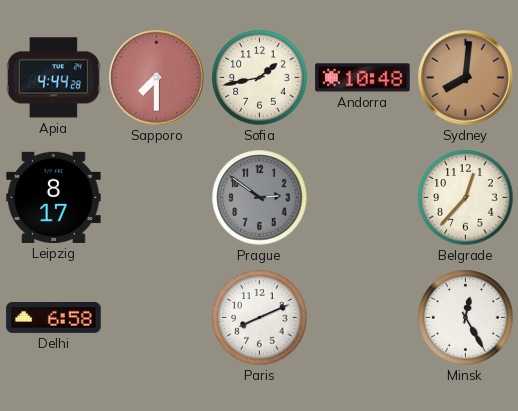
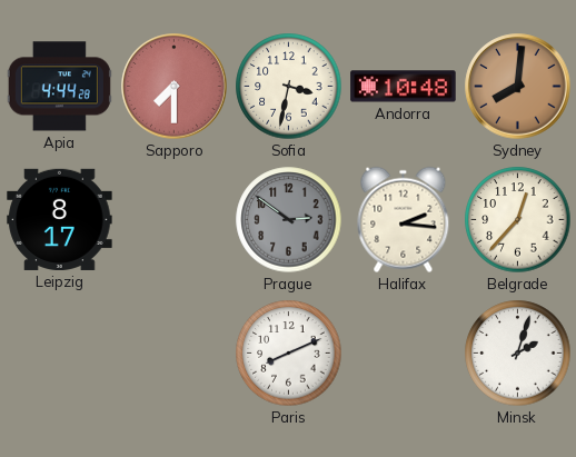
Sofia: 1:43 -> 3:32
Halifax: none -> 2:16
Delhi: 6:58 -> none
Minsk: 12:25 -> 2:03
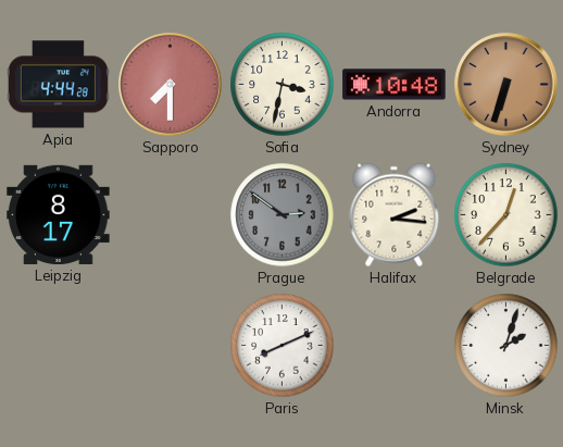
Sydney: 8:01 -> 6:33
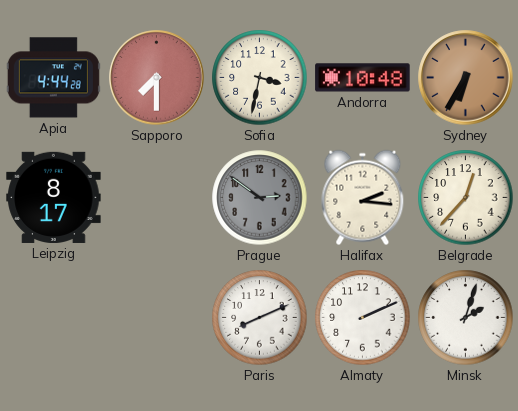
Sydney: 6:33 -> 6:35
Almaty: none -> 2:11
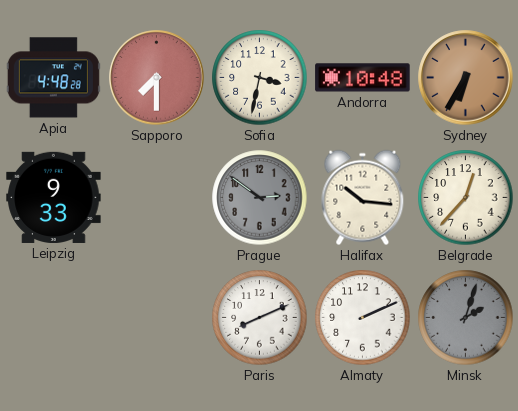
Apia: 4:44 -> 4:48
Leipzig: 8:17 -> 9:33
Halifax: 2:16 -> 10:16
Minsk dial: white -> grey
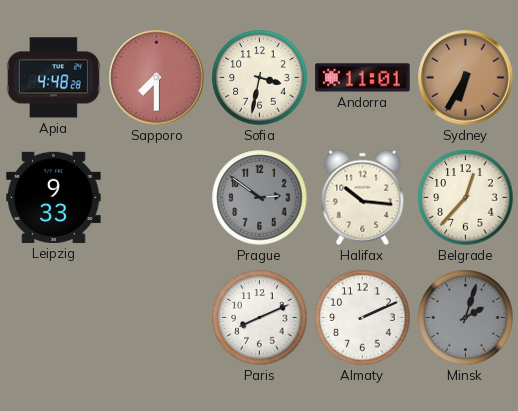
Andorra: 10:48 -> 11:01
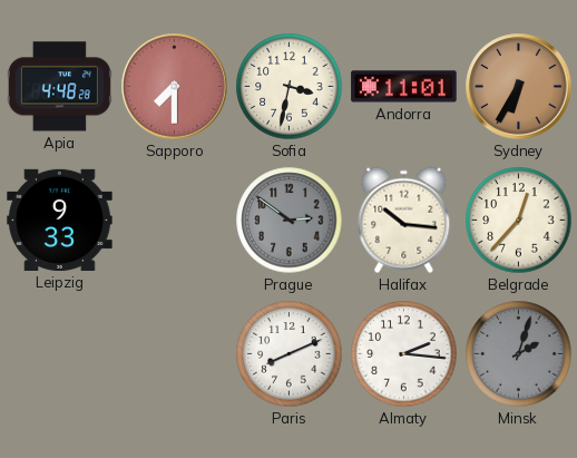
Almaty: 2:11 -> 2:16
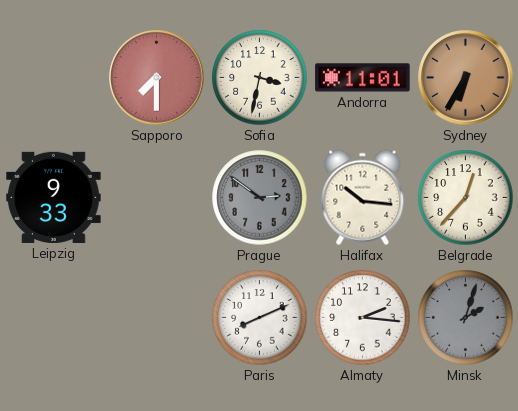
Apia: 4:48 -> none
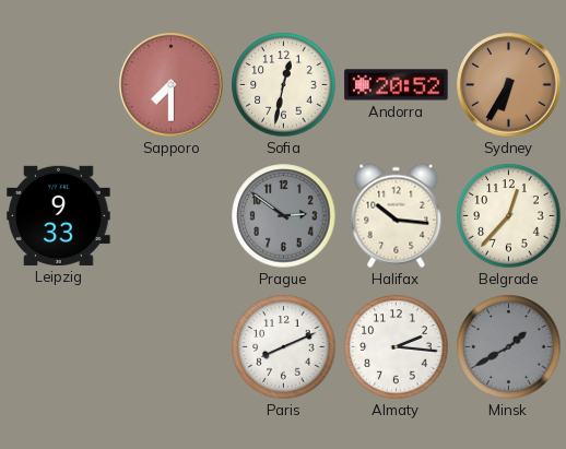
Sofia: 3:32 -> 12:32
Andorra: 11:01 -> 20:52
Minsk: 2:03 -> 1:40
